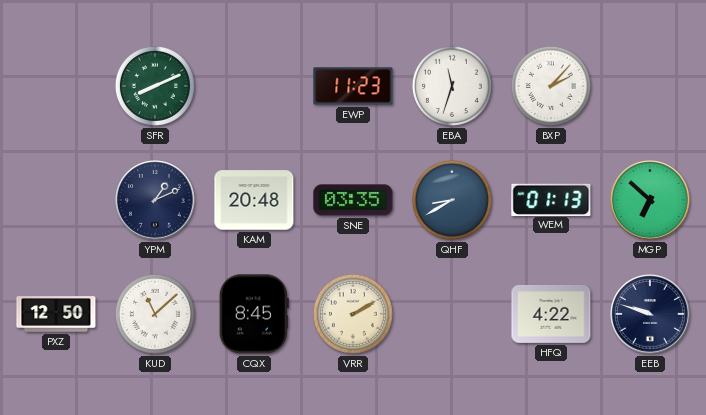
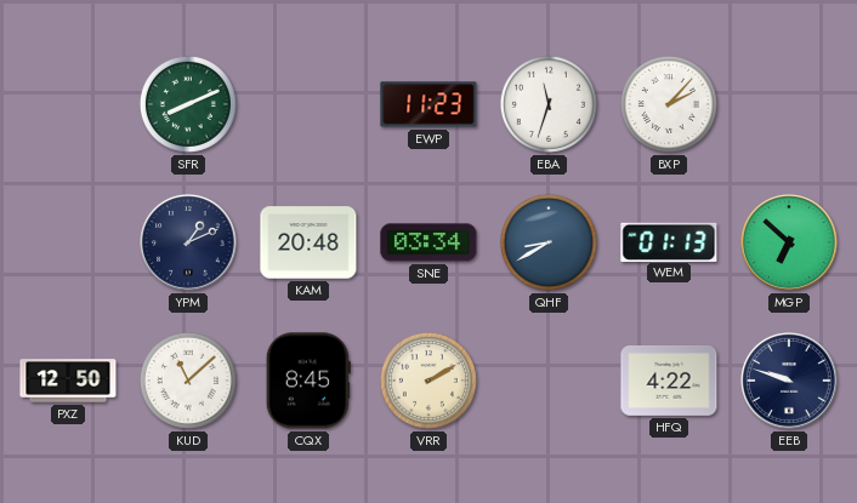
SNE: 03:35 -> 03:34
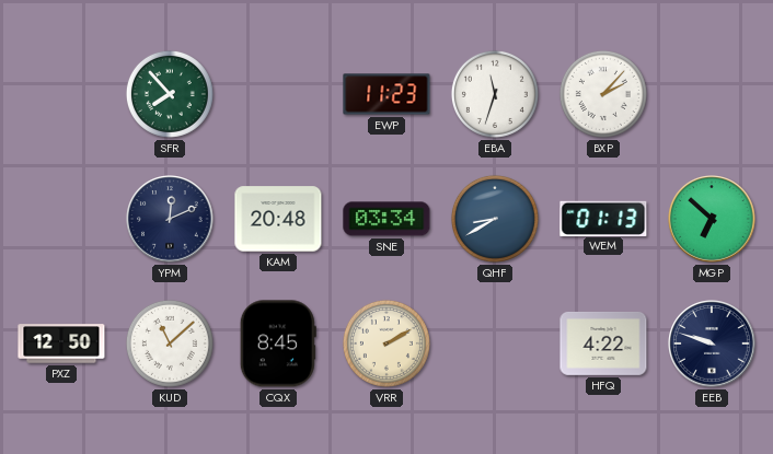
SFR: 8:11 -> 7:53
YPM: 1:11 -> 12:11
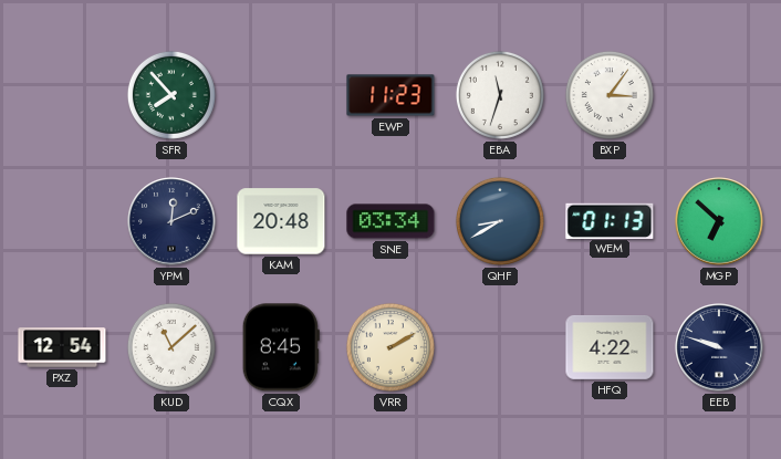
BXP: 2:07 -> 3:06
PXZ: 12:50 -> 12:54
